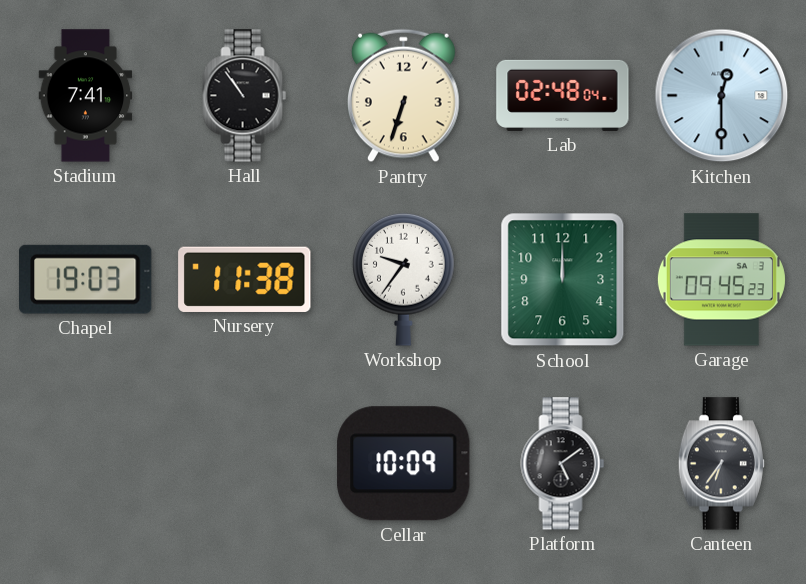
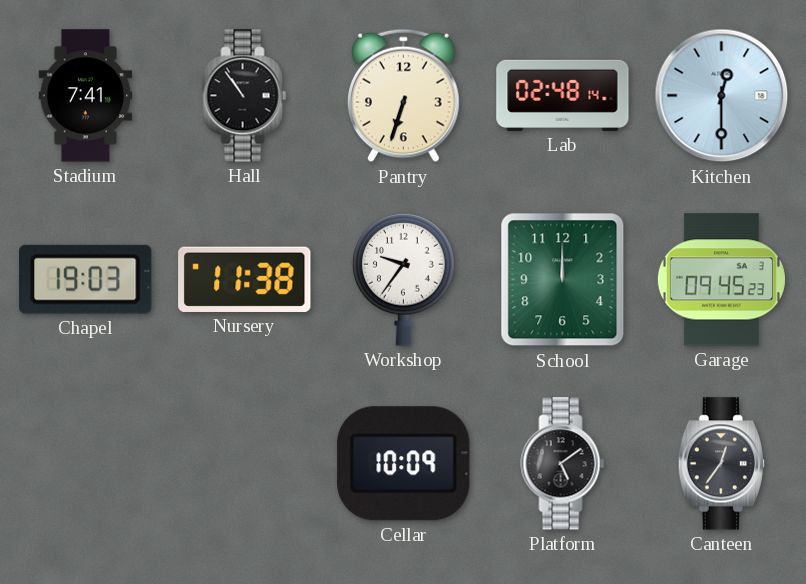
Lab: 02:48:04 -> 02:48:14
Canteen: 6:36 -> 12:36
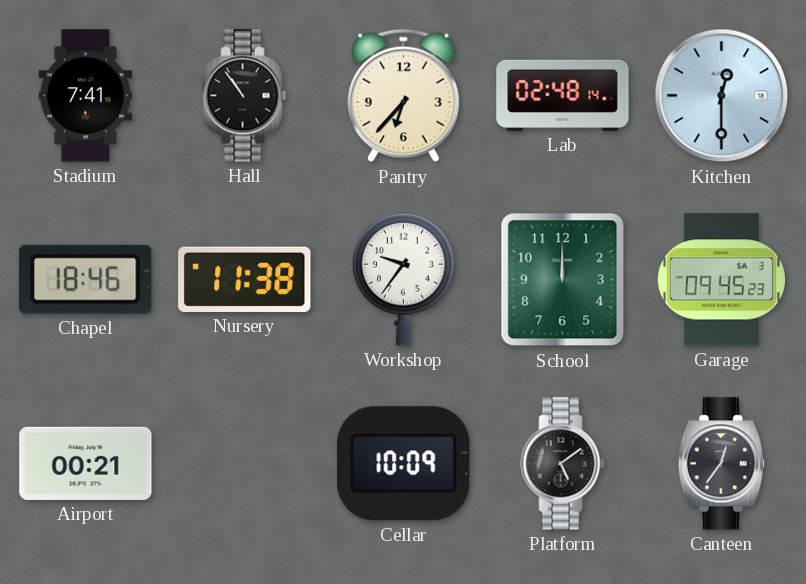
Pantry: 6:33 -> 6:37
Chapel: 19:03 -> 18:46
Airport: none -> 00:21
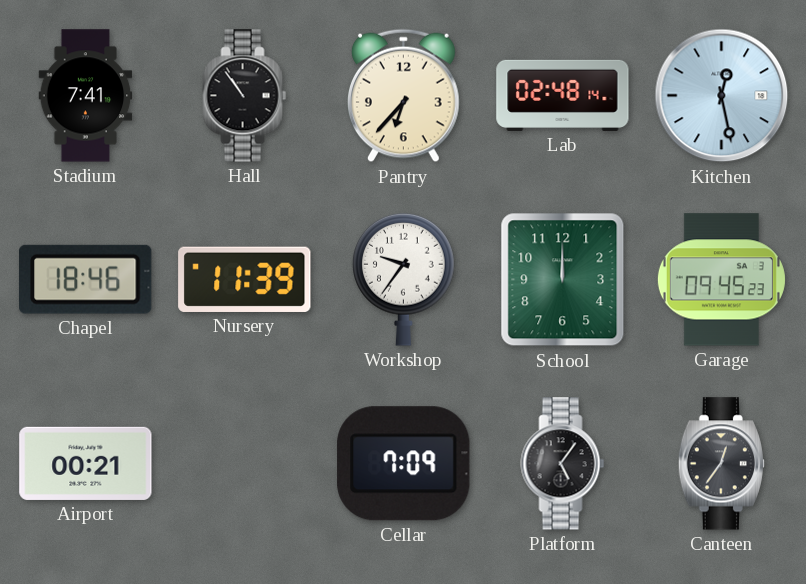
Kitchen: 12:30 -> 12:28
Nursery: 11:38 -> 11:39
Cellar: 10:09 -> 7:09
Platform: 5:09 -> 5:06
